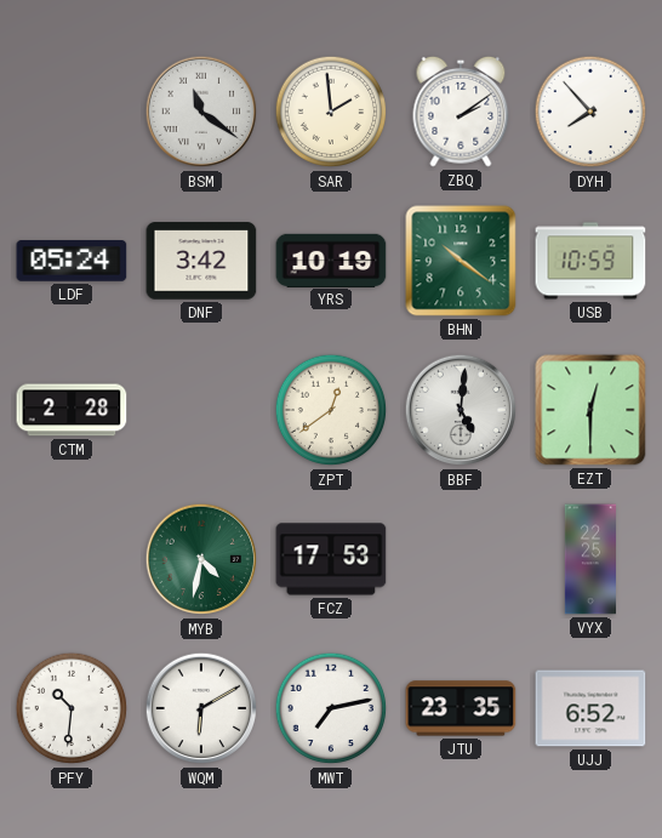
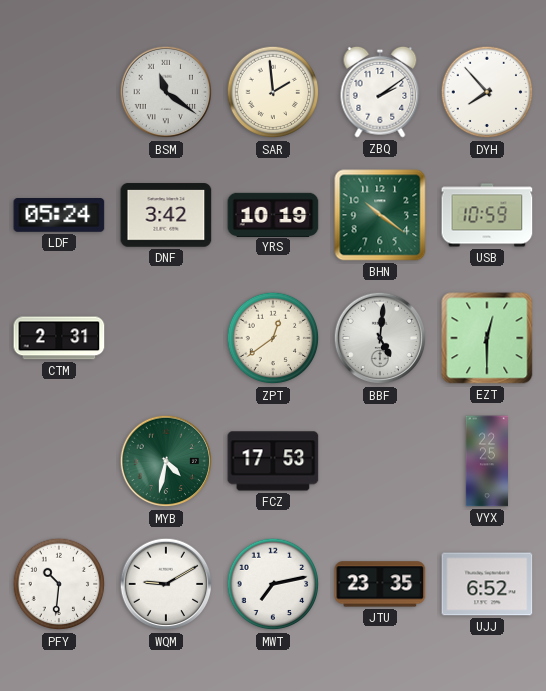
CTM: 2:28 -> 2:31
WQM: 6:10 -> 9:10
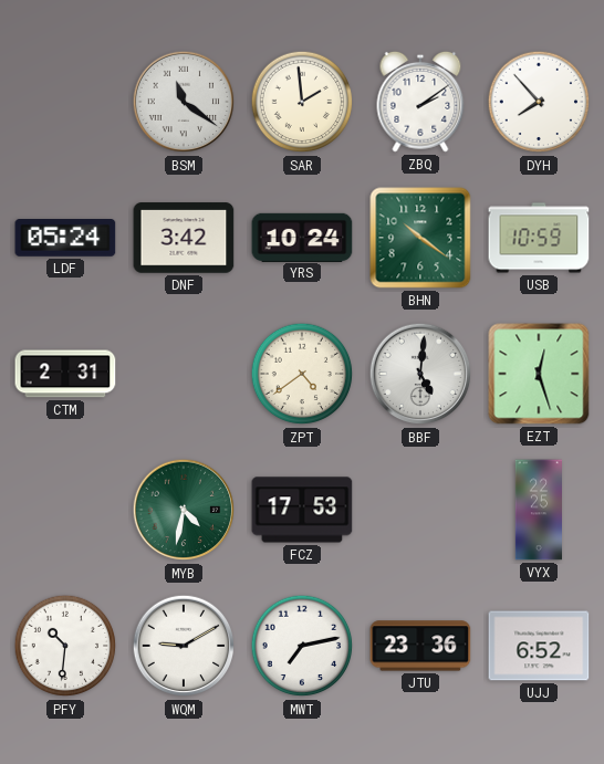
YRS: 10:19 -> 10:24
ZPT: 12:39 -> 4:39
EZT: 12:30 -> 12:27
JTU: 23:35 -> 23:36
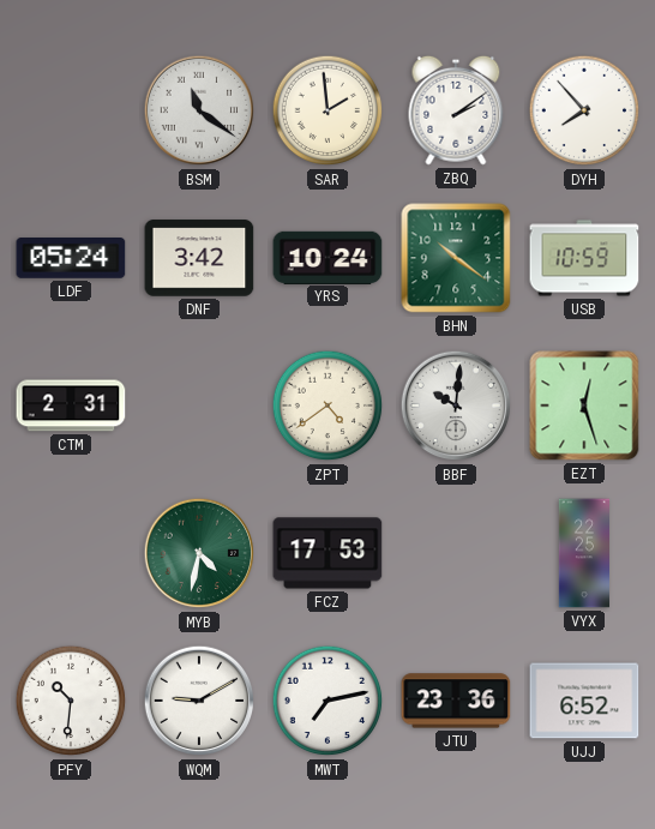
BBF: 5:01 -> 10:01
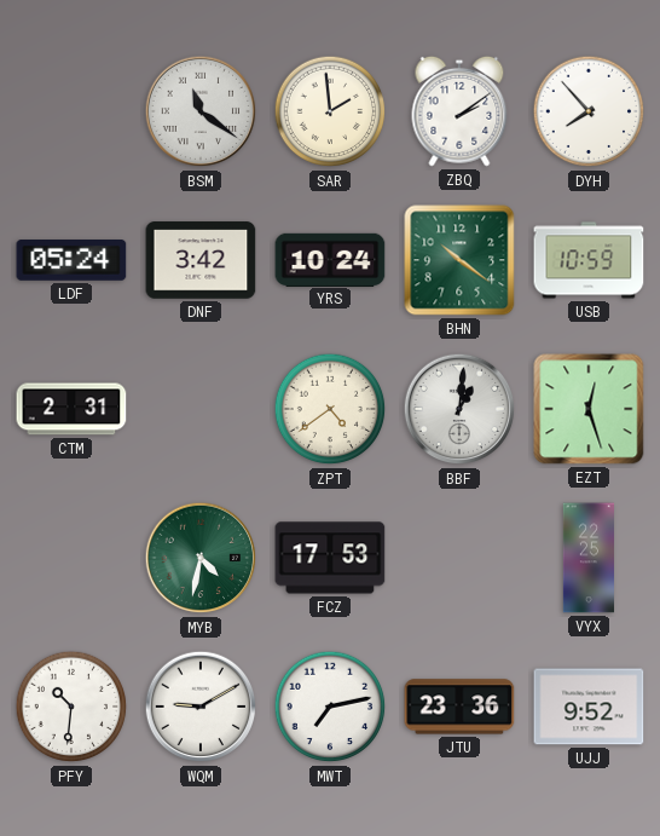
BBF: 10:01 -> 1:01
UJJ: 6:52 -> 9:52
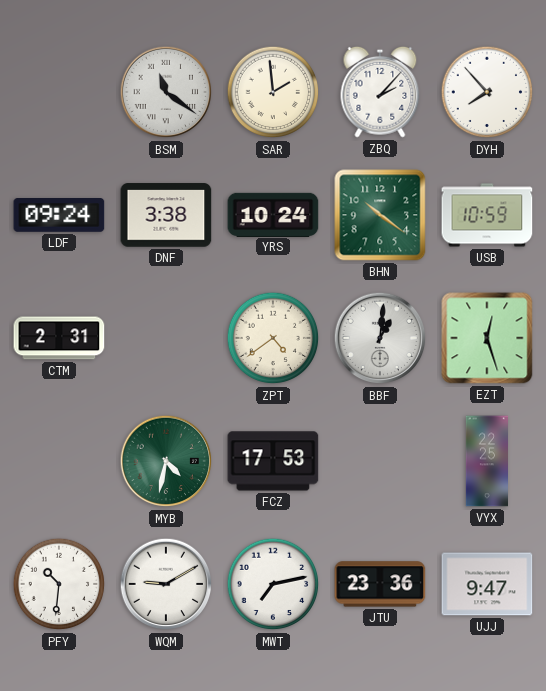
ZBQ: 2:09 -> 2:07
LDF: 05:24 -> 09:24
DNF: 3:42 -> 3:38
UJJ: 9:52 -> 9:47
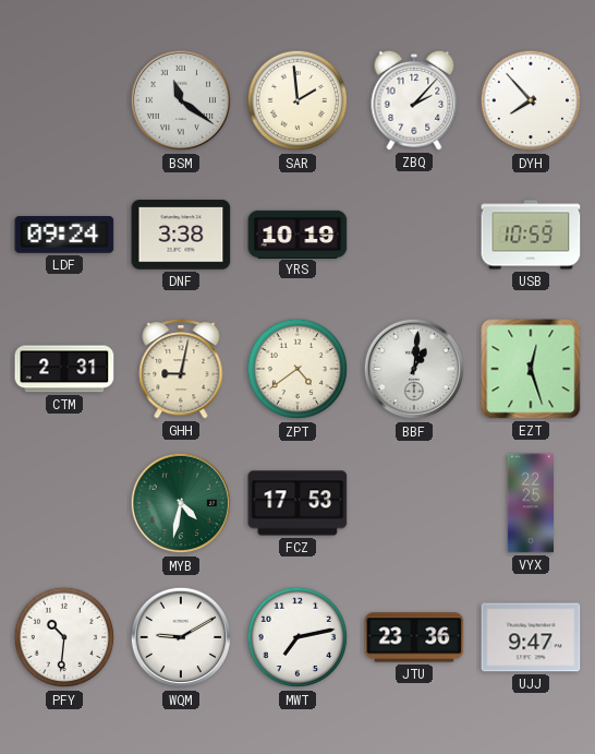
YRS: 10:24 -> 10:19
BHN: 10:21 -> none
GHH: none -> 9:02
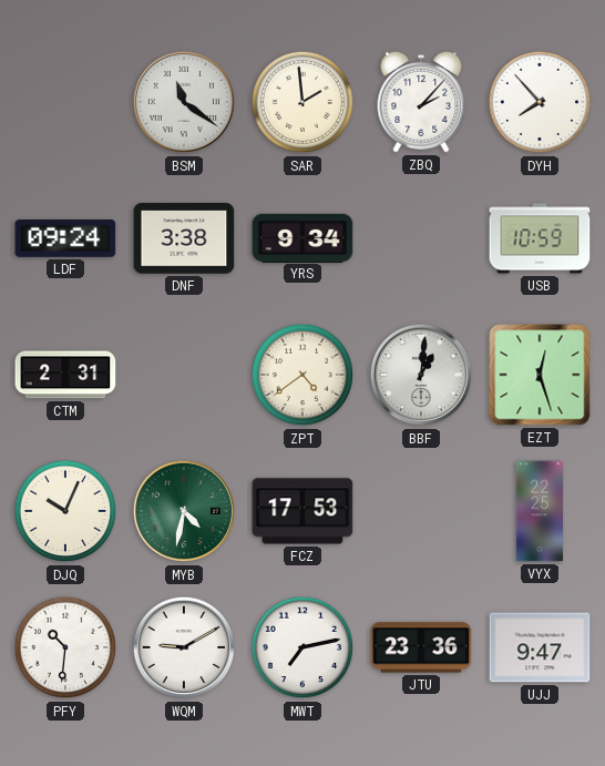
YRS: 10:19 -> 9:34
GHH: 9:02 -> none
DJQ: none -> 10:04
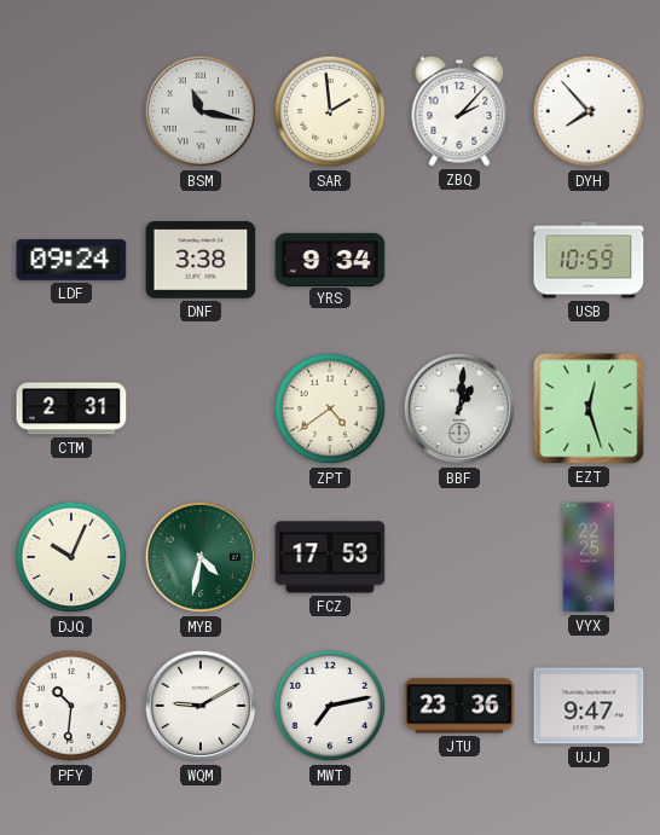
BSM: 11:21 -> 11:17
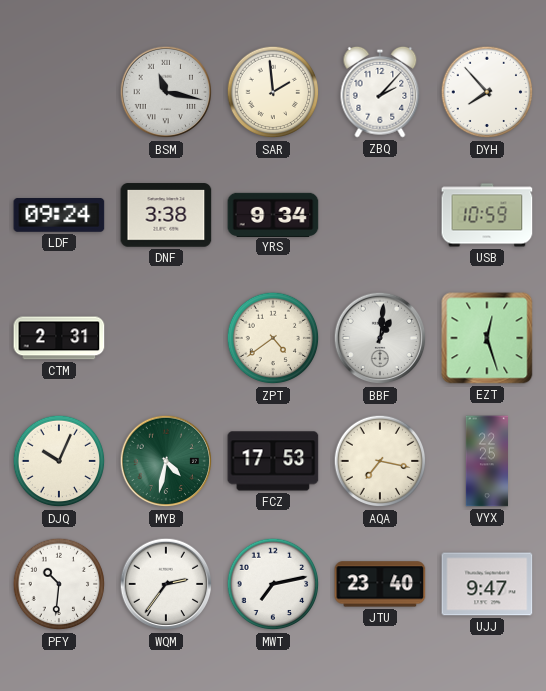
AQA: none -> 7:17
WQM: 9:10 -> 2:36
JTU: 23:36 -> 23:40
